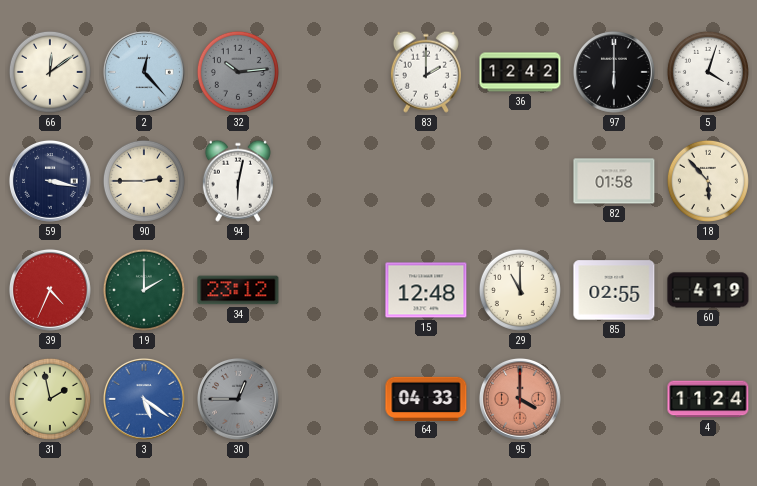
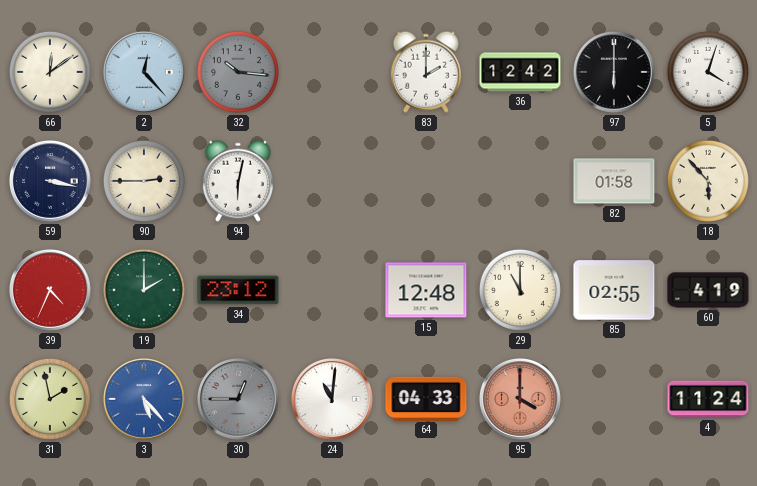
32: 10:14 -> 10:16
3: 5:21 -> 5:23
24: none -> 11:01
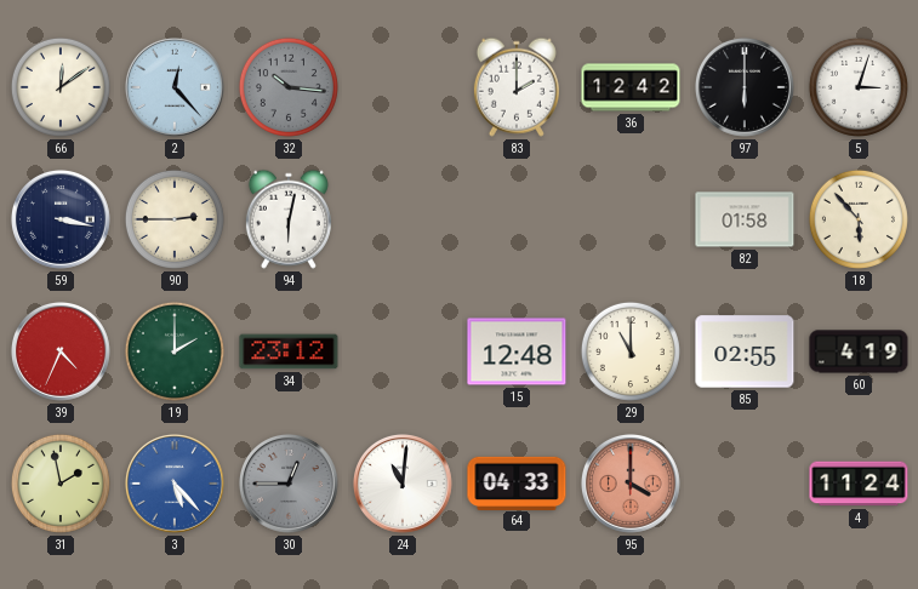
5: 4:03 -> 3:03
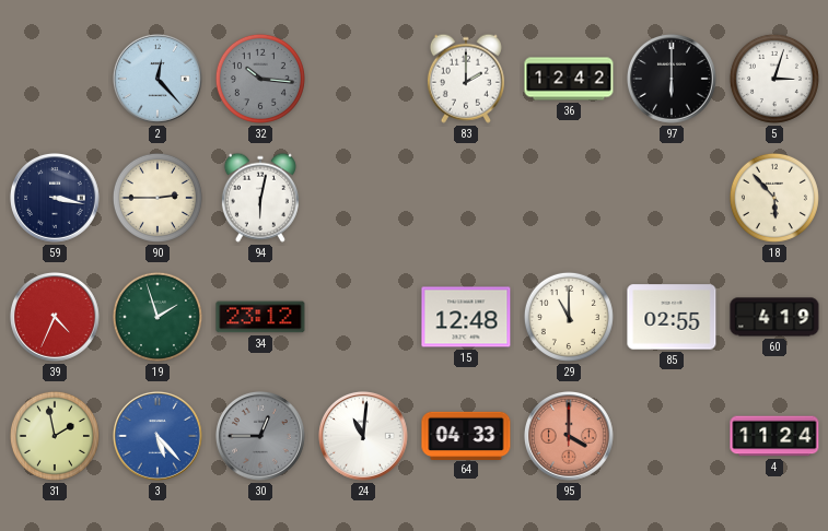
66: 12:09 -> none
82: 01:58 -> none
19: 2:00 -> 1:57
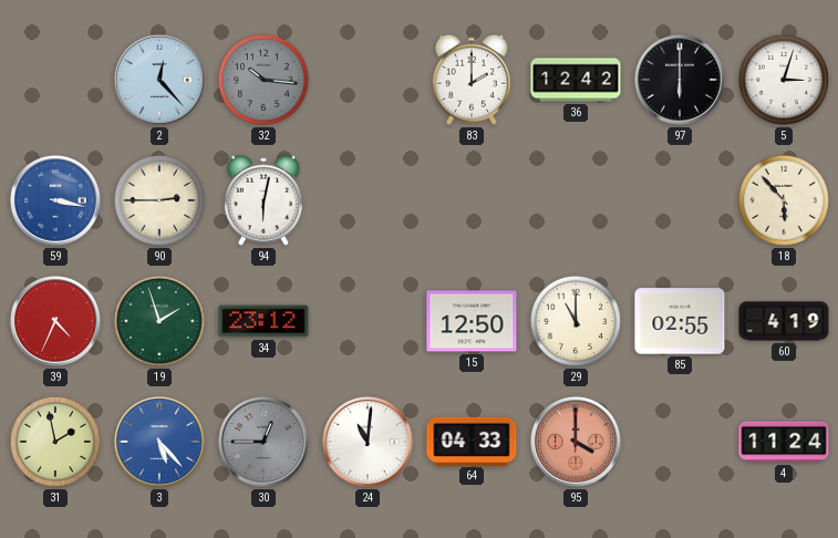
59 dial: navy -> blue
15: 12:48 -> 12:50
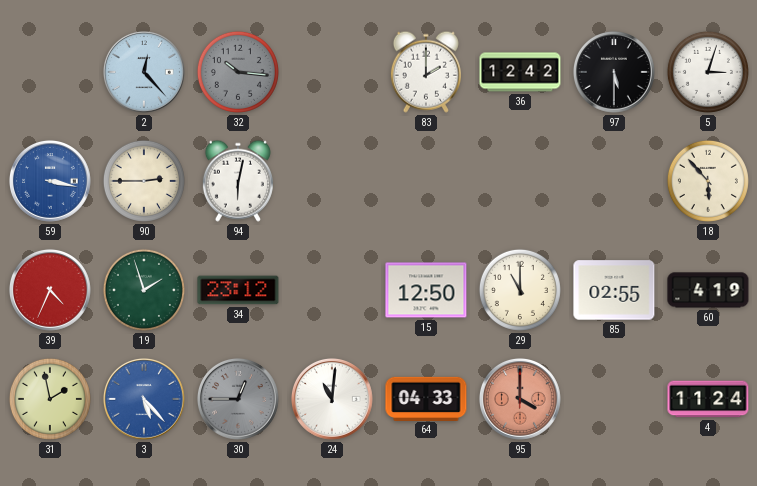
97: 6:00 -> 5:30
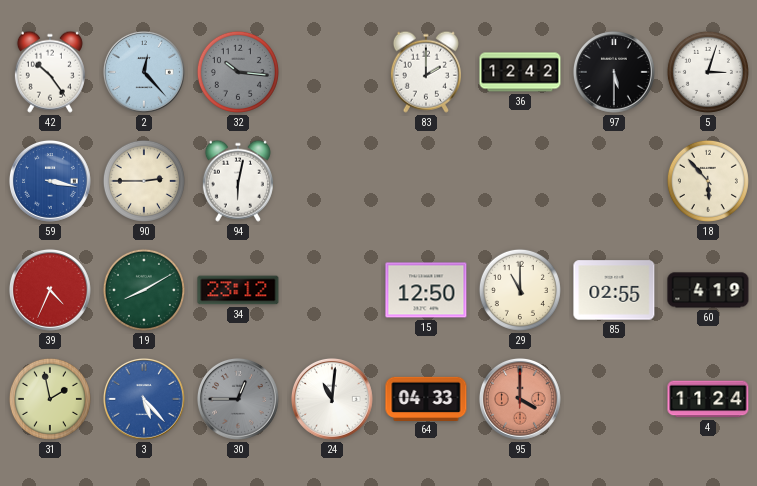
42: none -> 10:24
19: 1:57 -> 8:10
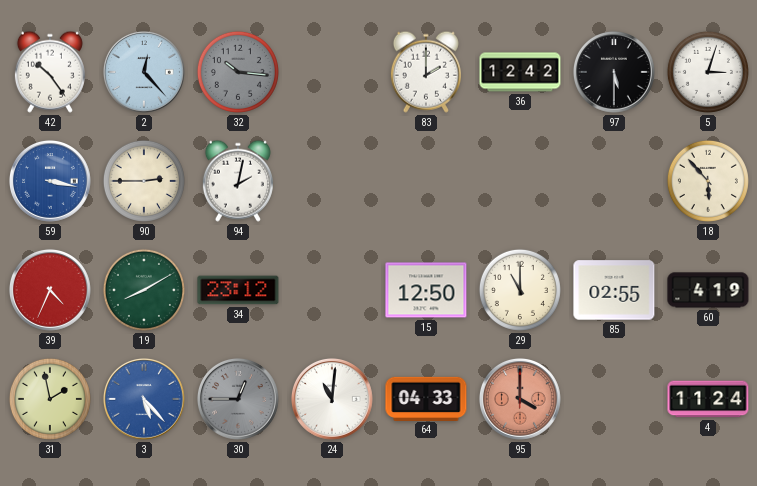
94: 6:02 -> 2:02
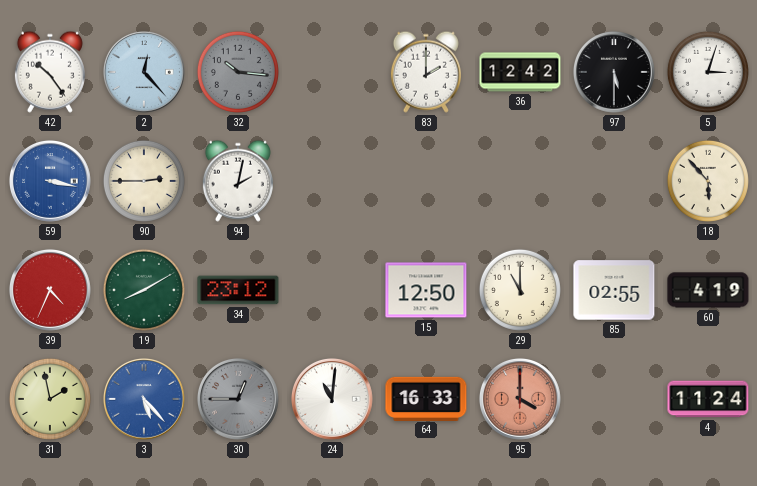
64: 04:33 -> 16:33
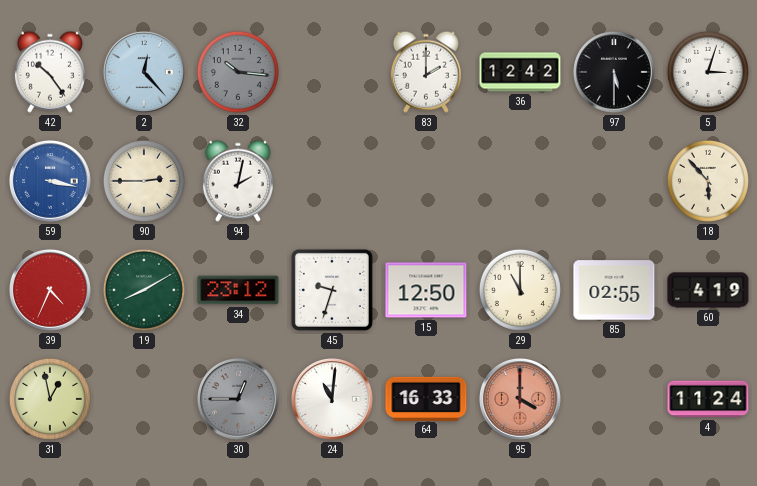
45: none -> 9:33
31: 1:58 -> 12:58
3: 5:23 -> none
